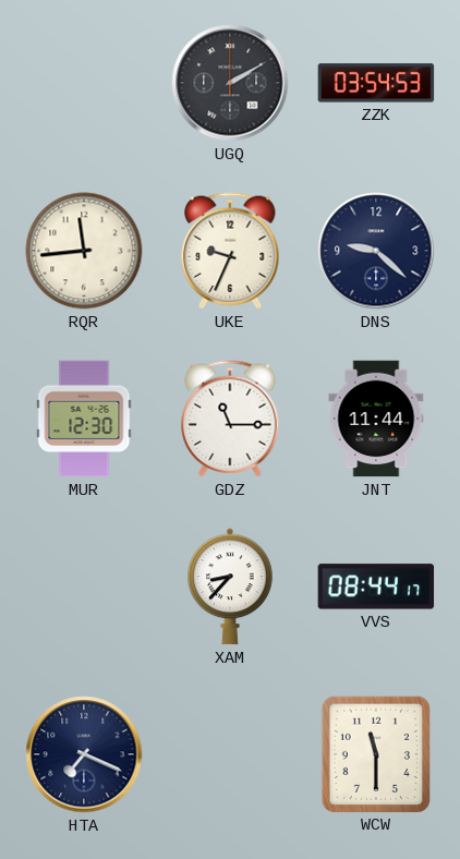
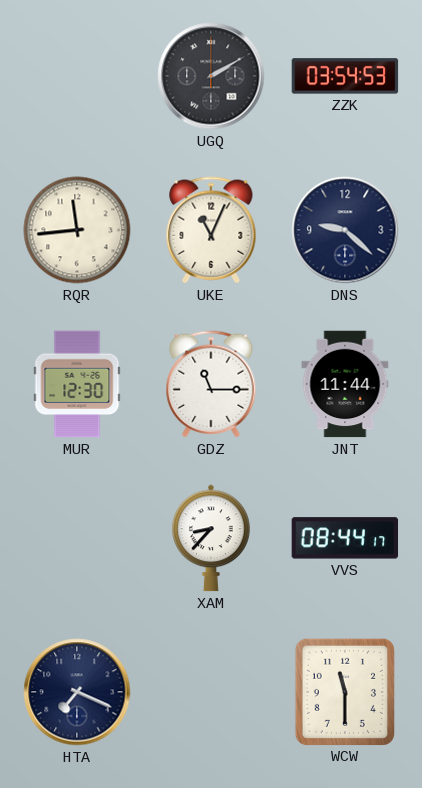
UKE: 9:34 -> 11:04
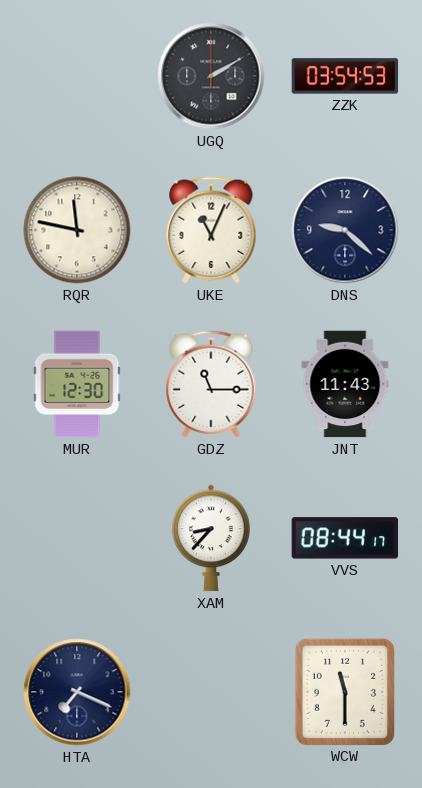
RQR: 11:44 -> 11:47
JNT: 11:44 -> 11:43
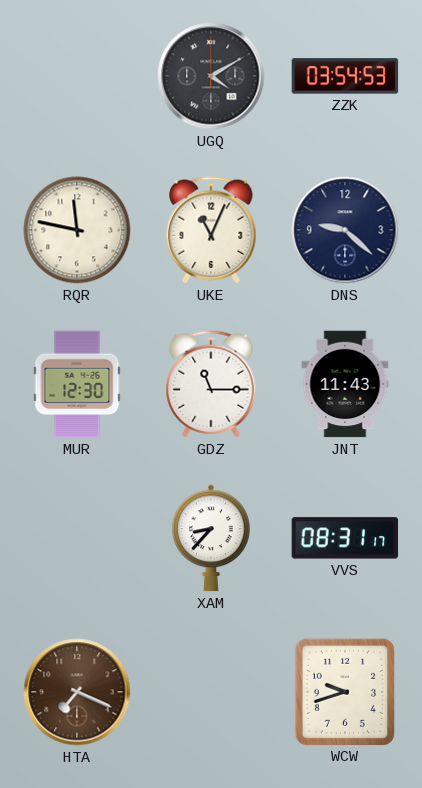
UGQ: 2:10 -> 4:10
VVS: 08:44 -> 08:31
HTA dial: navy -> brown
WCW: 11:30 -> 9:42
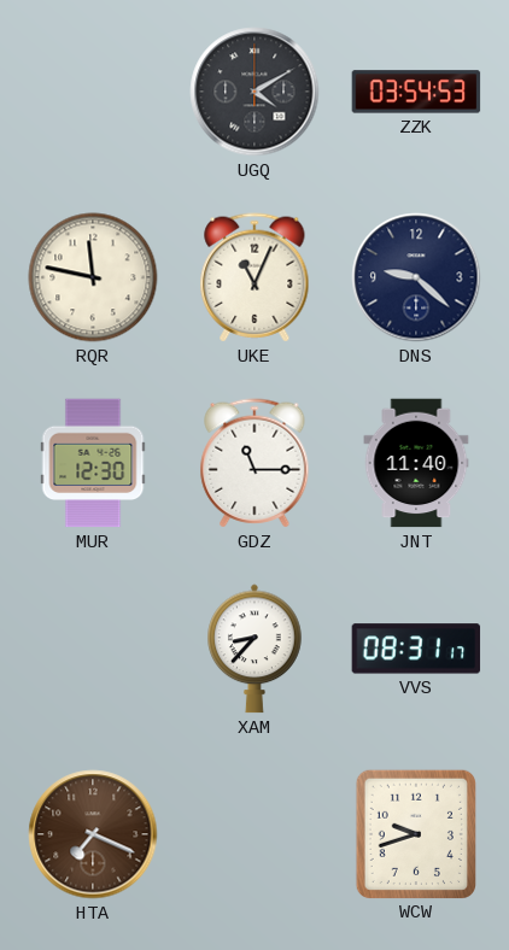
JNT: 11:43 -> 11:40
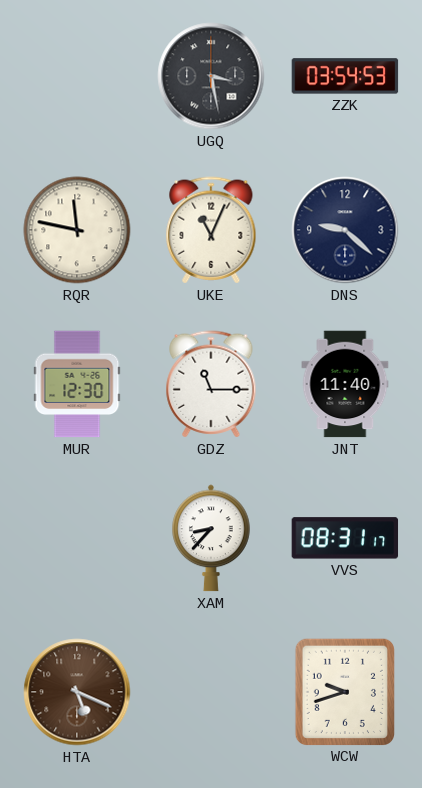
UGQ: 4:10 -> 3:28
HTA: 7:19 -> 5:19
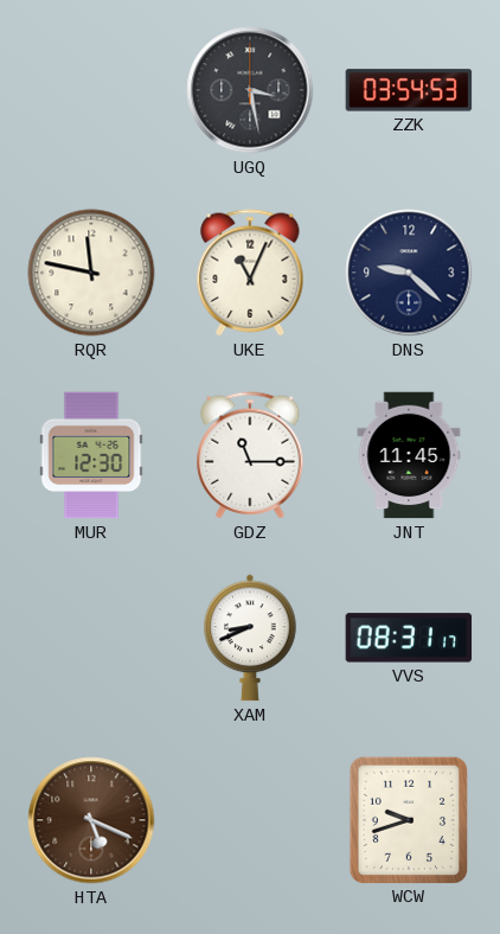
JNT: 11:40 -> 11:45
XAM: 8:37 -> 8:41
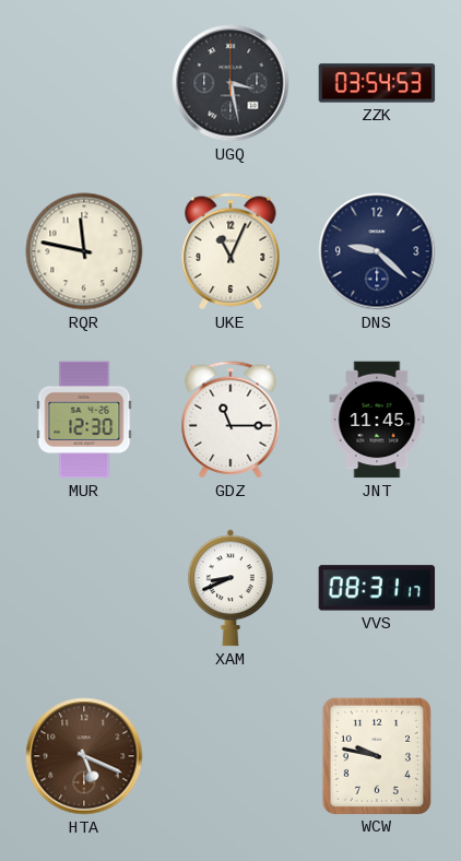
WCW: 9:42 -> 9:47
